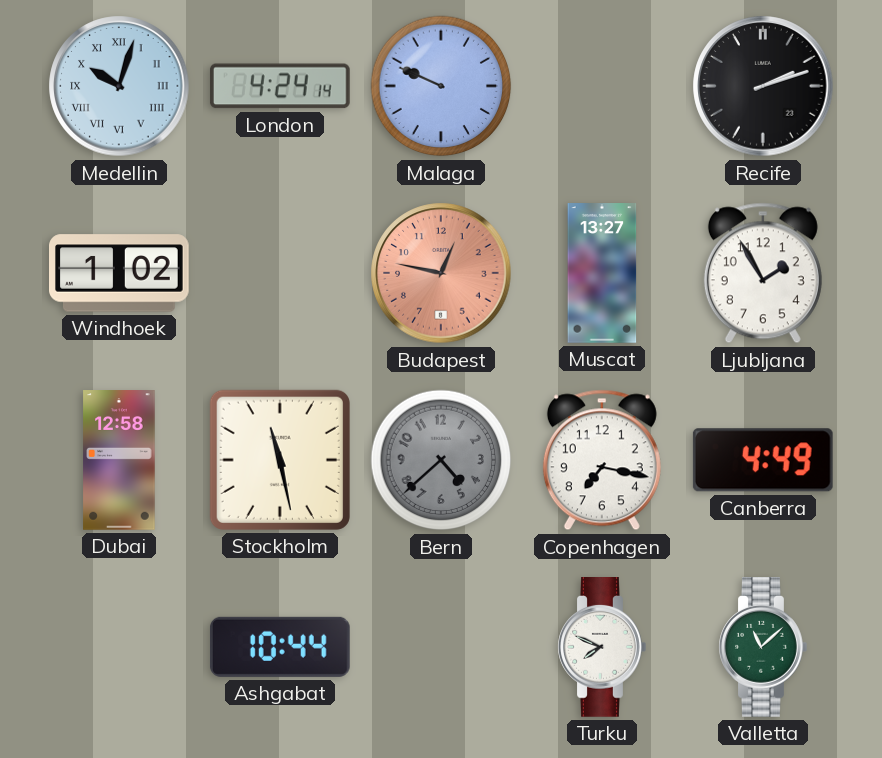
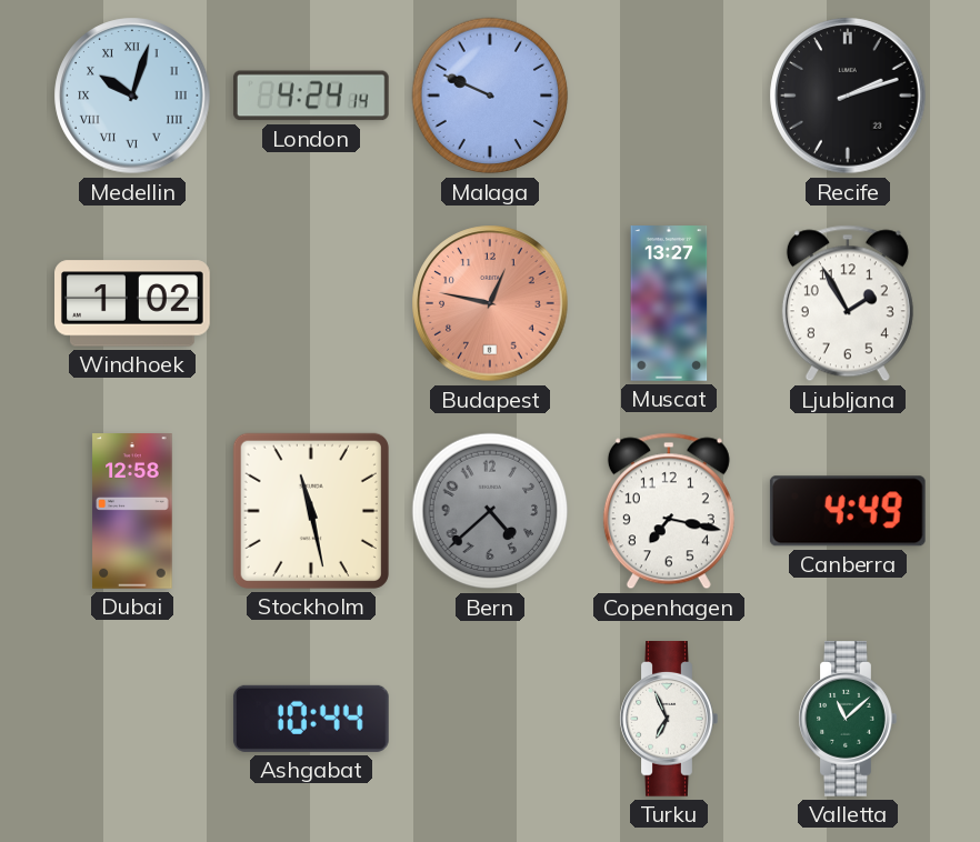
Turku: 7:49 -> 6:56
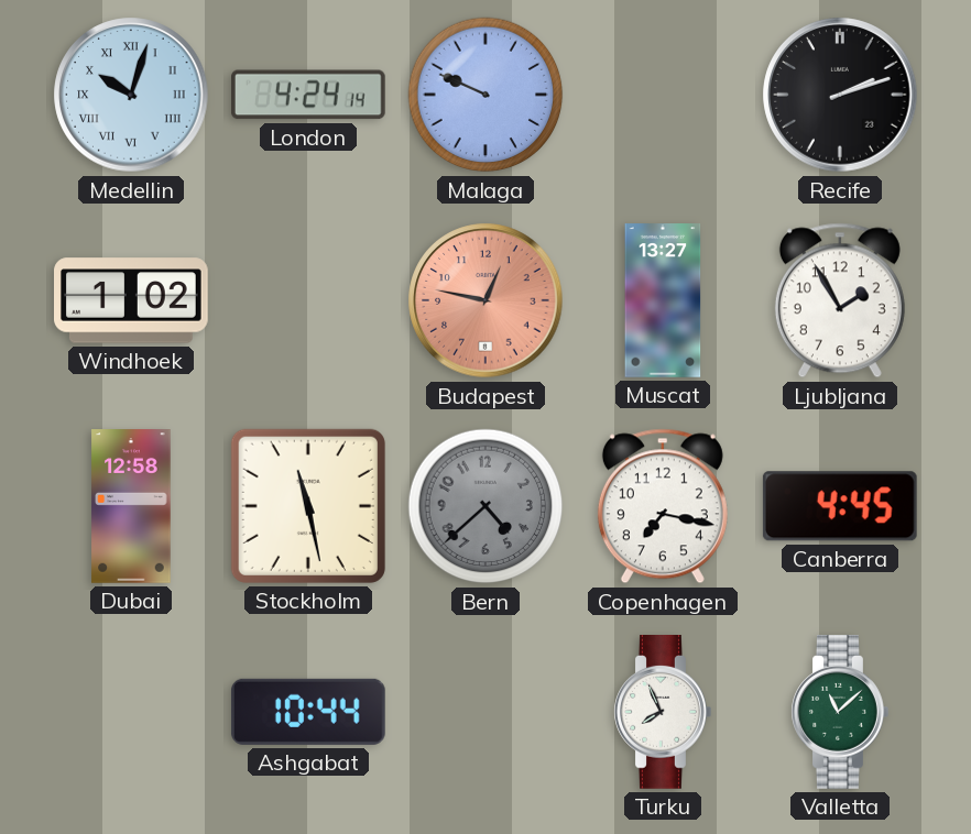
Canberra: 4:49 -> 4:45
Turku: 6:56 -> 7:56
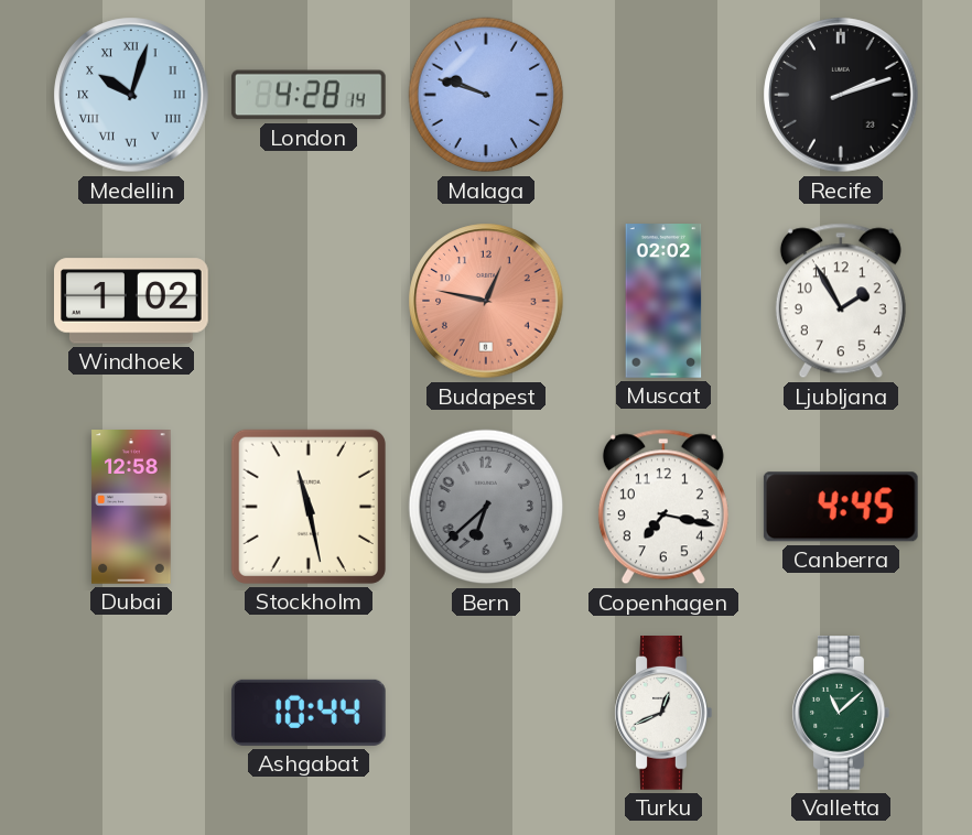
London: 4:24 -> 4:28
Malaga: 9:49 -> 9:48
Muscat: 13:27 -> 02:02
Bern: 4:38 -> 6:38
Turku: 7:56 -> 12:41
